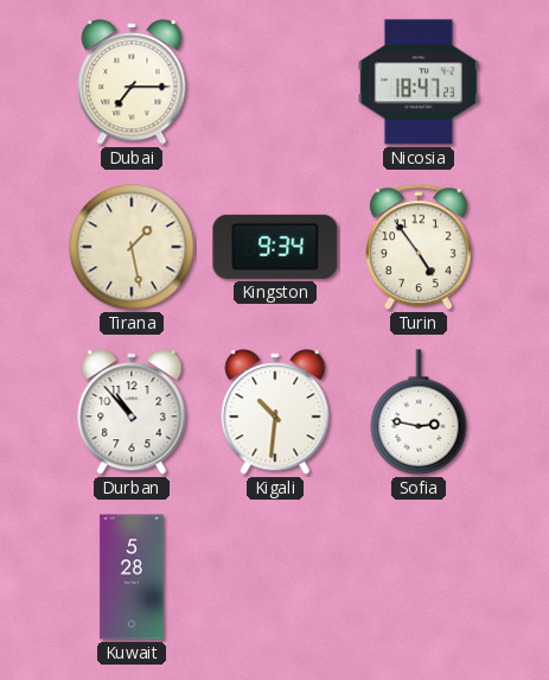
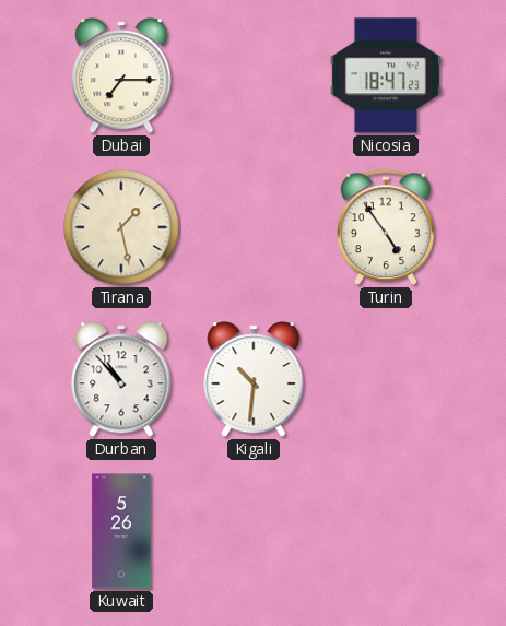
Kingston: 9:34 -> none
Sofia: 2:47 -> none
Kuwait: 5:28 -> 5:26
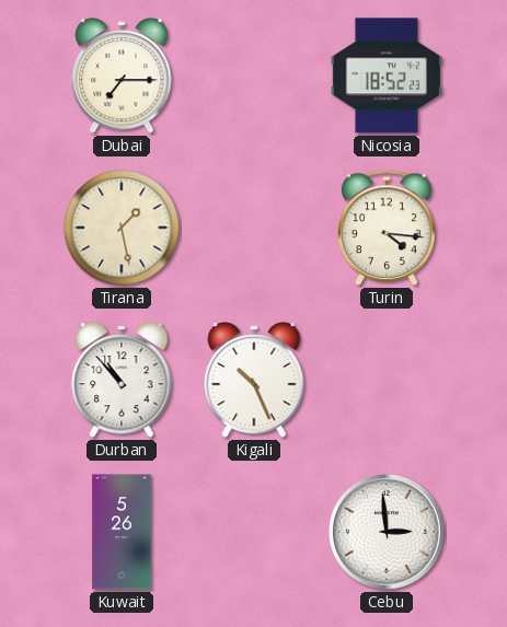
Nicosia: 18:47 -> 18:52
Turin: 4:54 -> 4:16
Kigali: 10:31 -> 10:26
Cebu: none -> 2:59
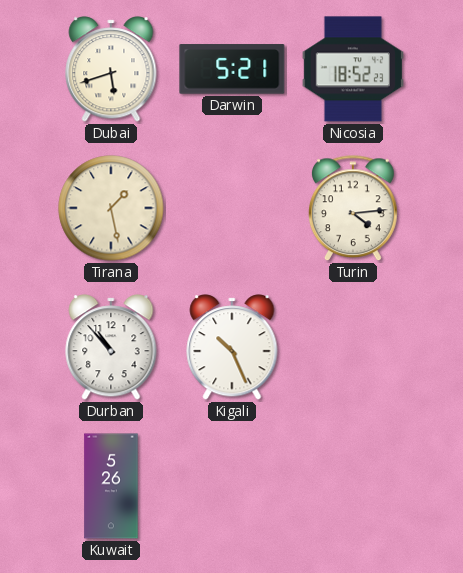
Dubai: 7:15 -> 5:42
Darwin: none -> 5:21
Turin: 4:16 -> 4:14
Cebu: 2:59 -> none
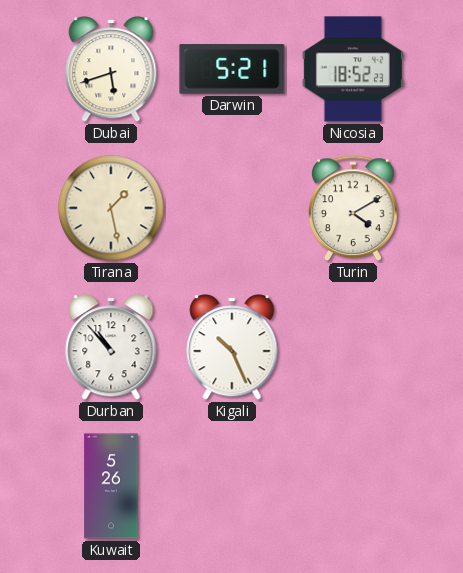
Turin: 4:14 -> 4:10
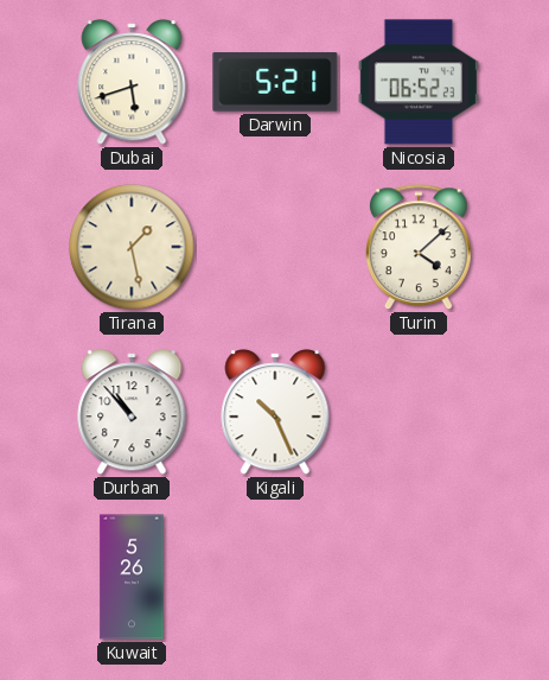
Nicosia: 18:52 -> 06:52
Turin: 4:10 -> 4:08
